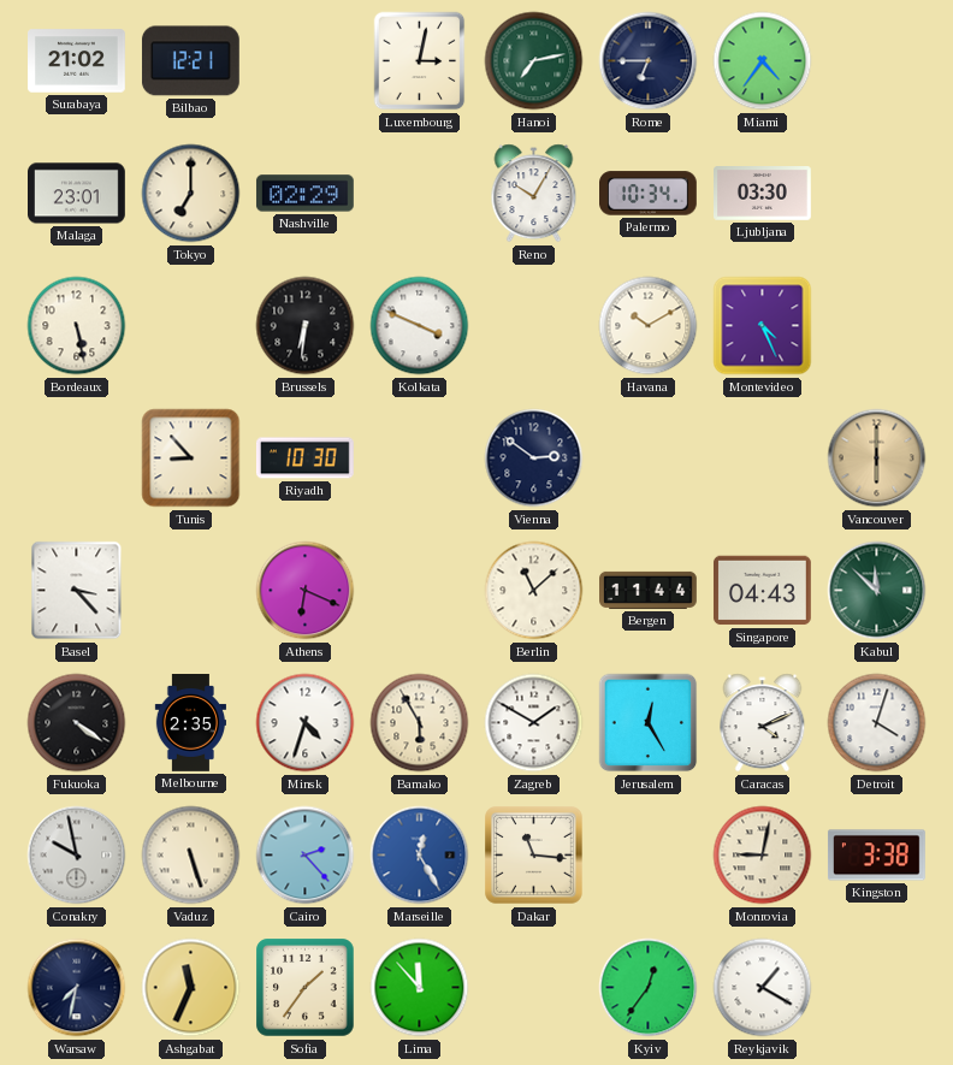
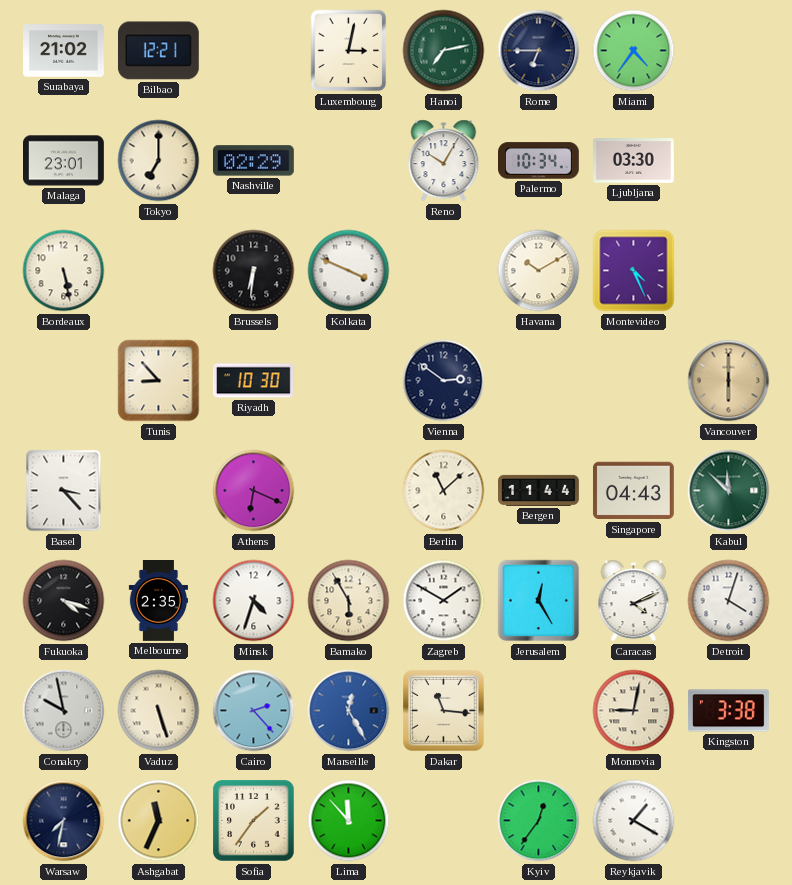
Fukuoka: 4:21 -> 4:18
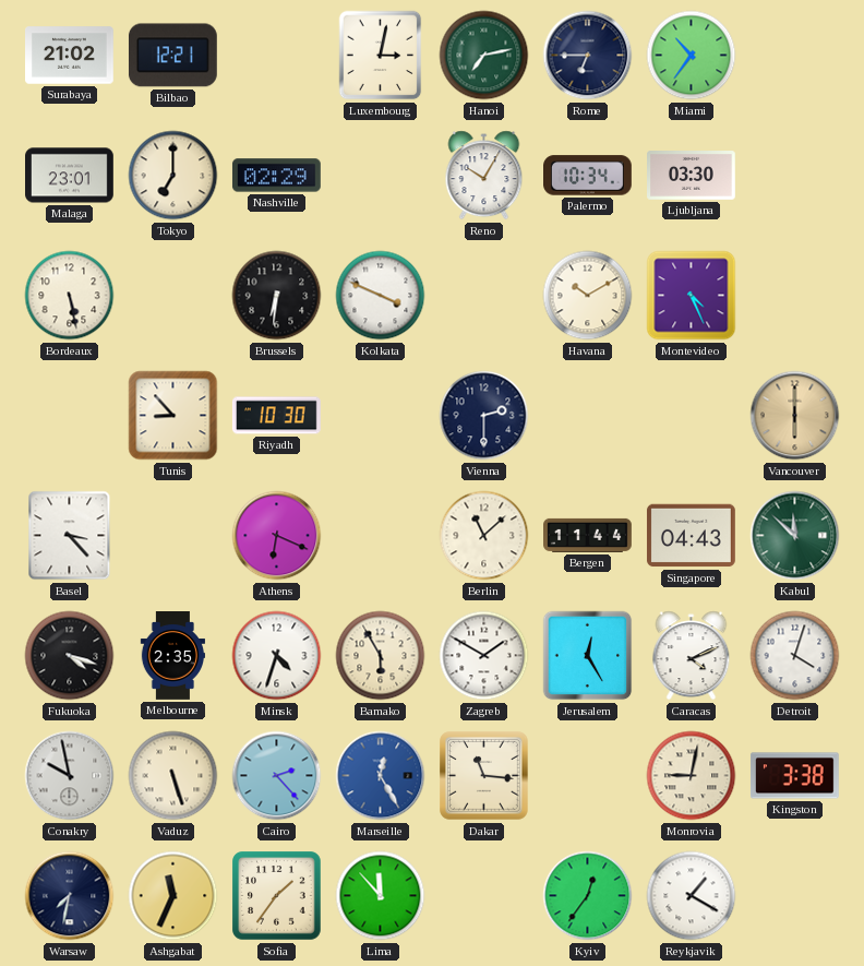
Miami: 4:36 -> 10:36
Vienna: 2:51 -> 2:30
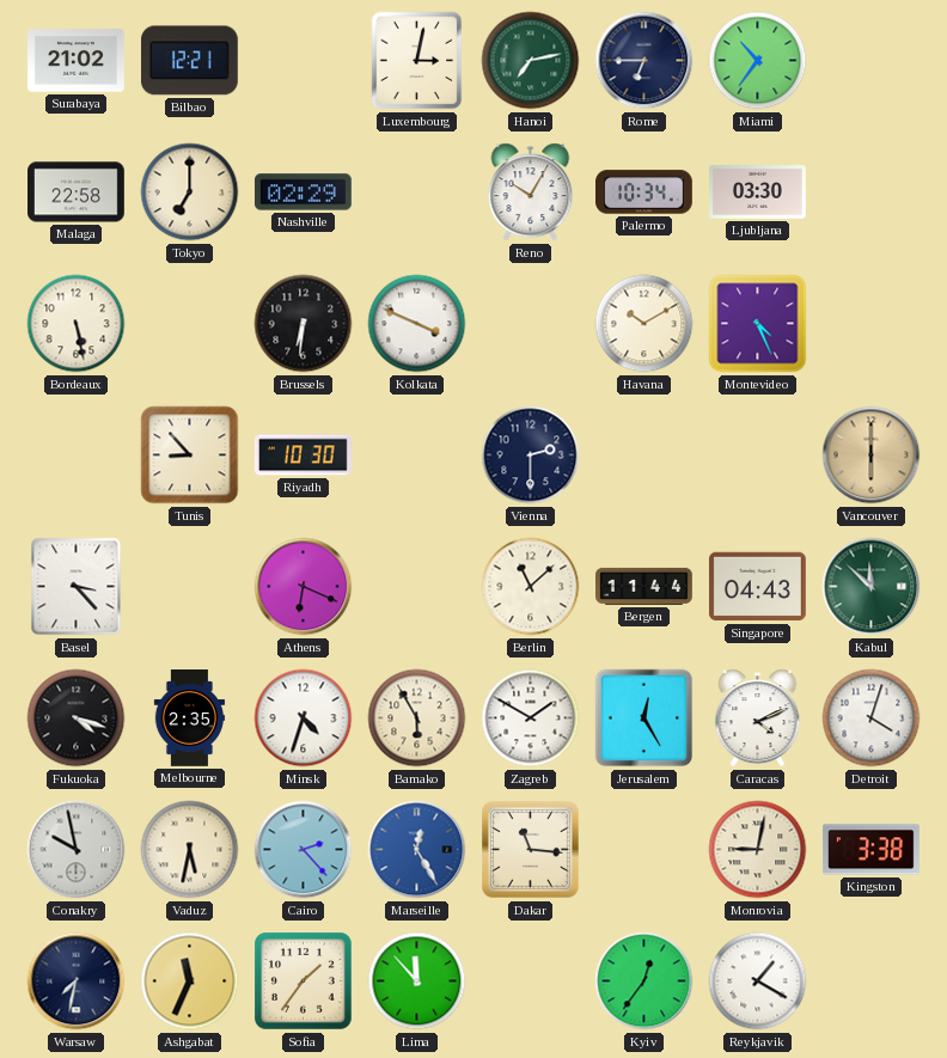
Malaga: 23:01 -> 22:58
Vaduz: 5:27 -> 5:32
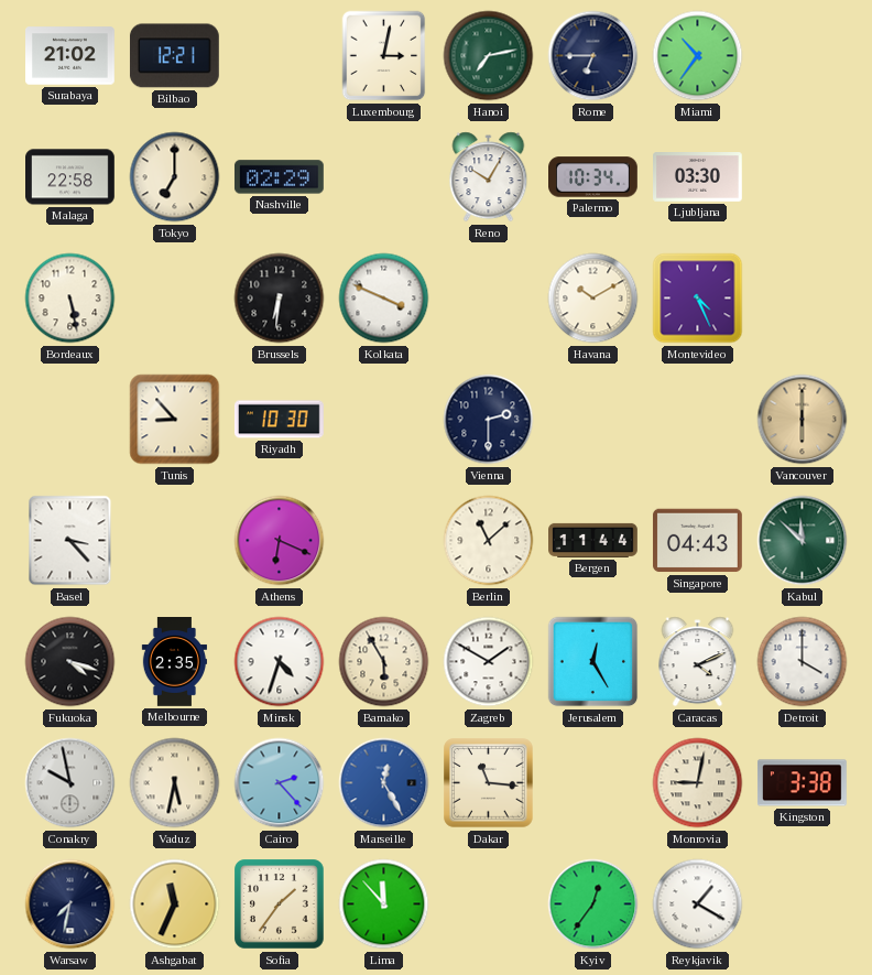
Detroit: 4:03 -> 4:00
